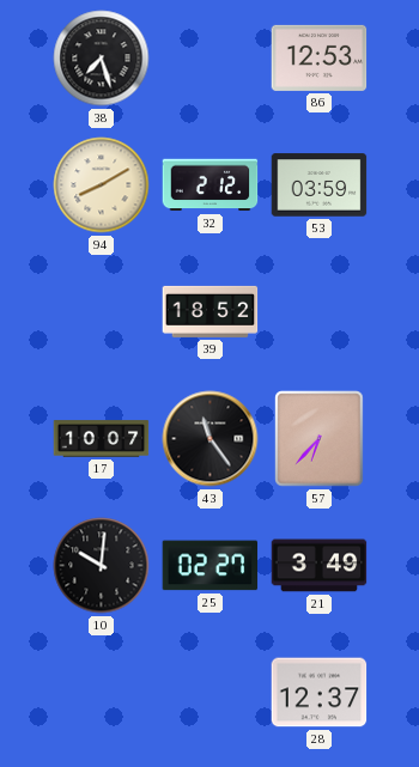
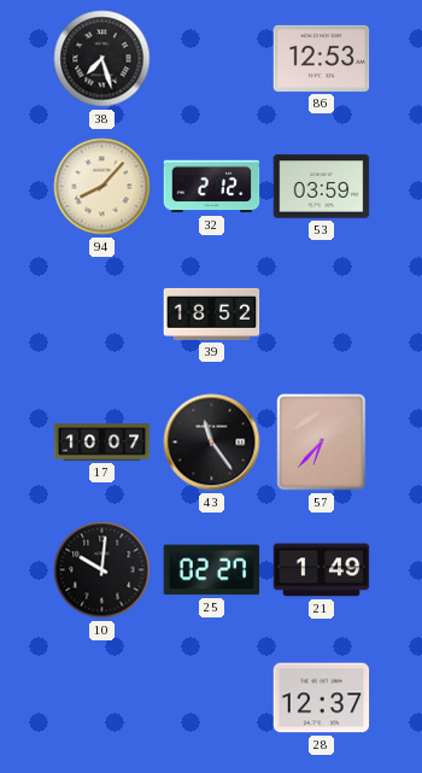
94: 8:10 -> 8:07
21: 3:49 -> 1:49
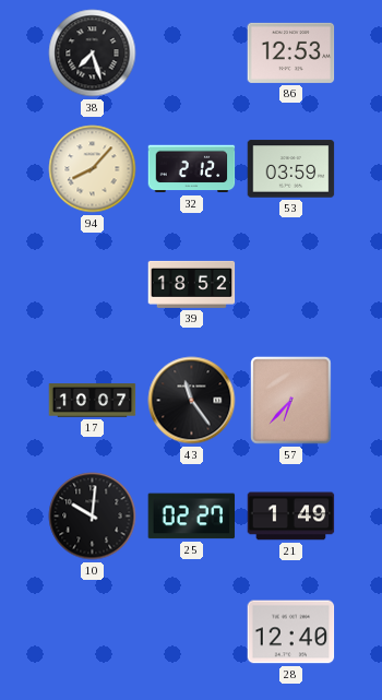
28: 12:37 -> 12:40
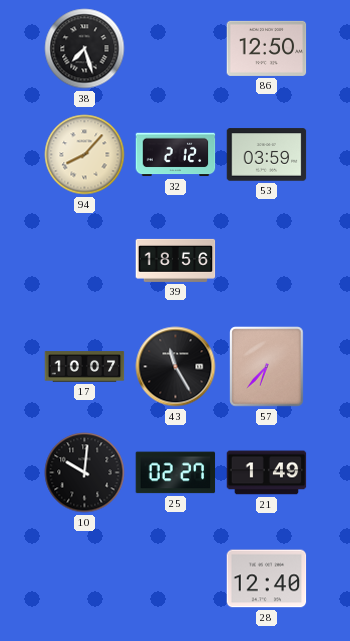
86: 12:53 -> 12:50
39: 18:52 -> 18:56
43: 11:24 -> 11:25
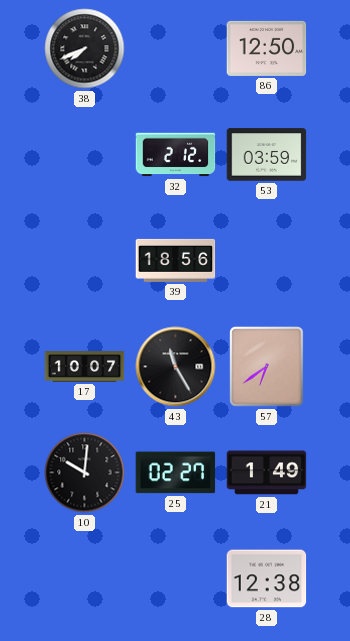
38: 7:27 -> 7:41
94: 8:07 -> none
57: 6:37 -> 6:39
28: 12:40 -> 12:38
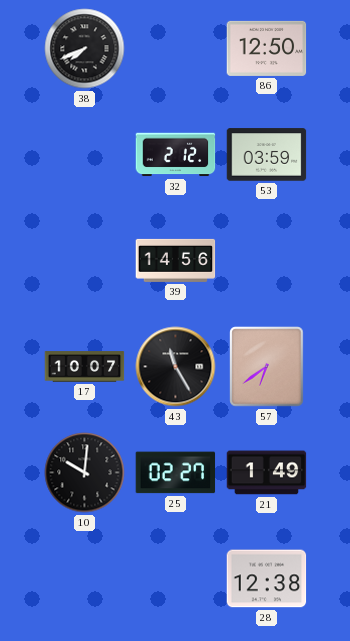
39: 18:56 -> 14:56
